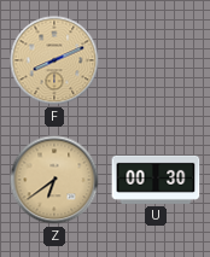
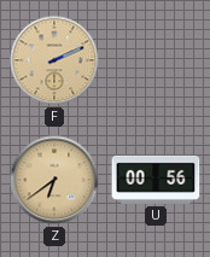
F: 8:11 -> 2:11
U: 00:30 -> 00:56
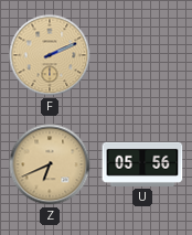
Z: 6:39 -> 6:41
U: 00:56 -> 05:56
